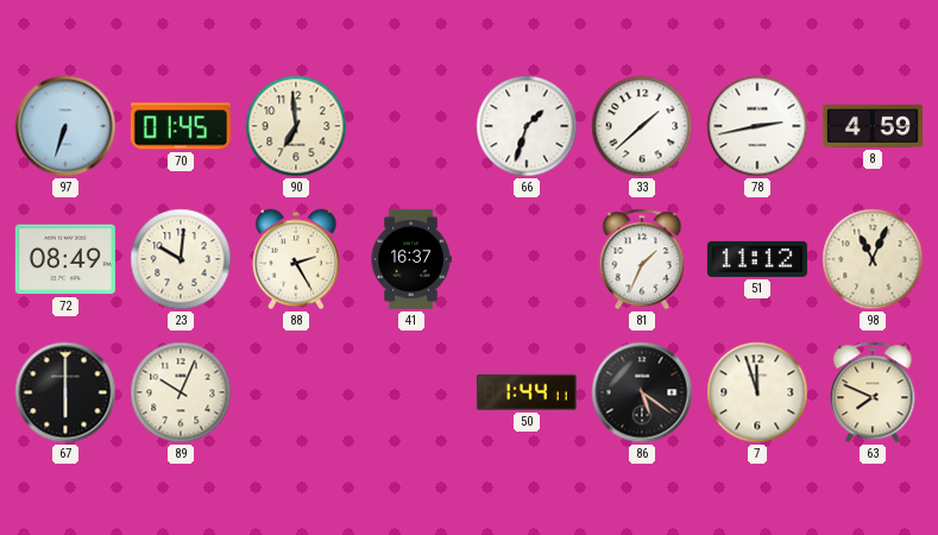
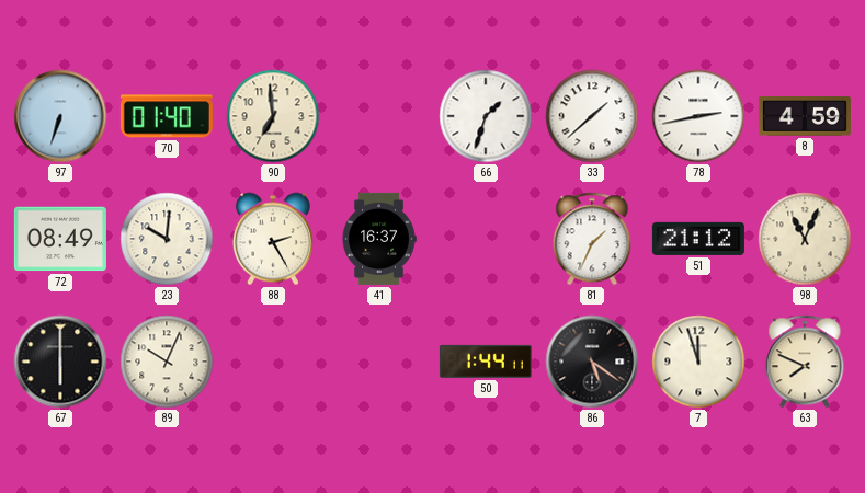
70: 01:45 -> 01:40
51: 11:12 -> 21:12
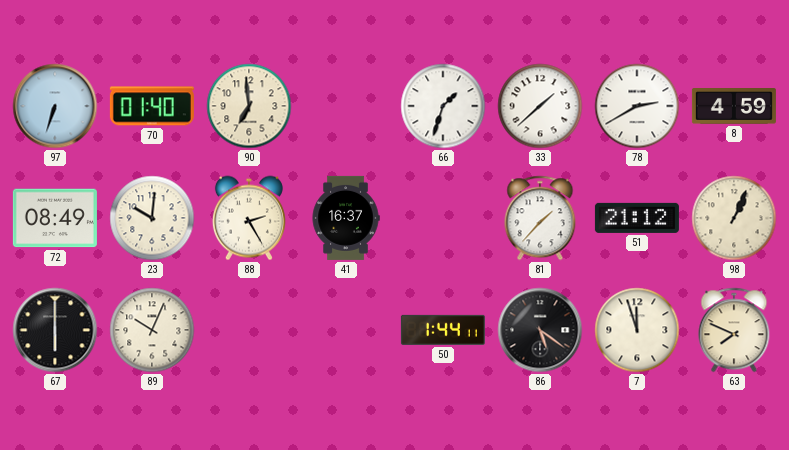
78: 2:43 -> 2:40
81: 1:34 -> 1:37
98: 11:04 -> 1:04
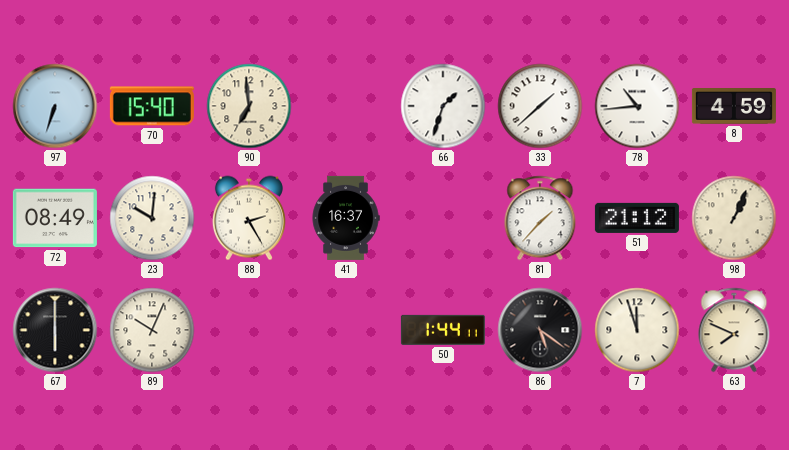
70: 01:40 -> 15:40
78: 2:40 -> 10:44
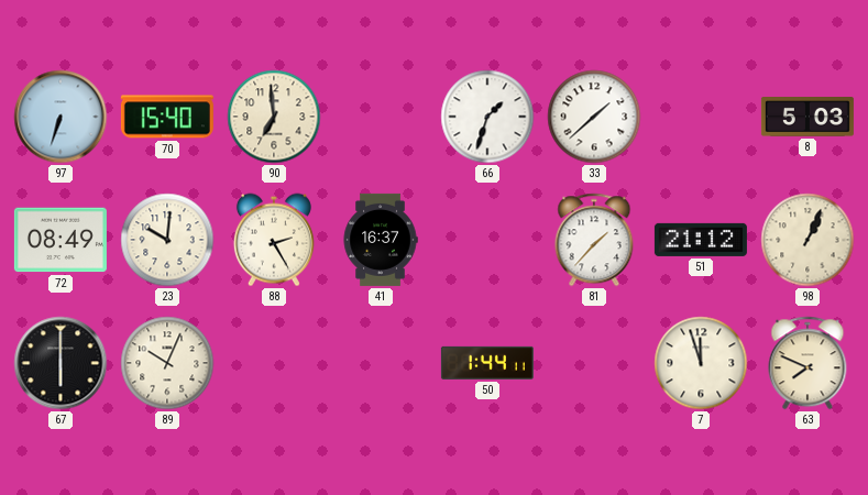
78: 10:44 -> none
8: 4:59 -> 5:03
86: 5:21 -> none
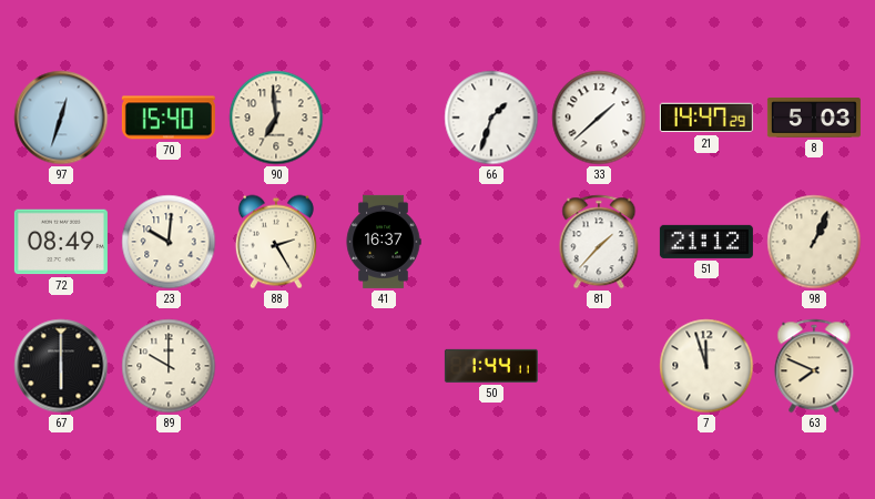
97: 6:33 -> 12:33
21: none -> 14:47
89: 10:04 -> 10:00
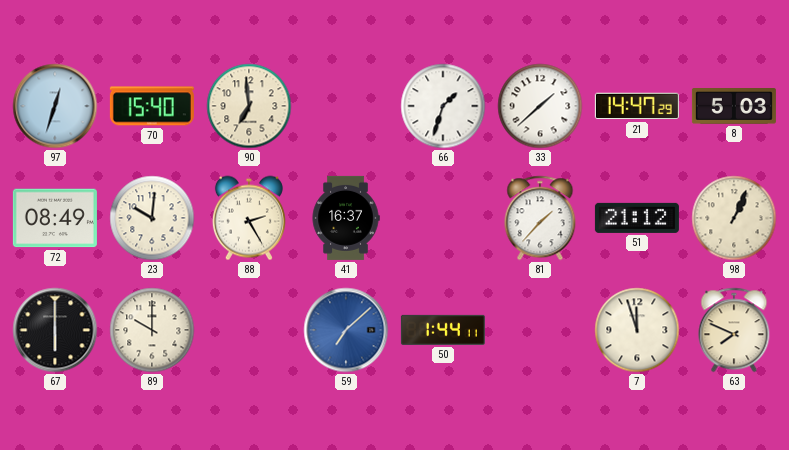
59: none -> 7:08
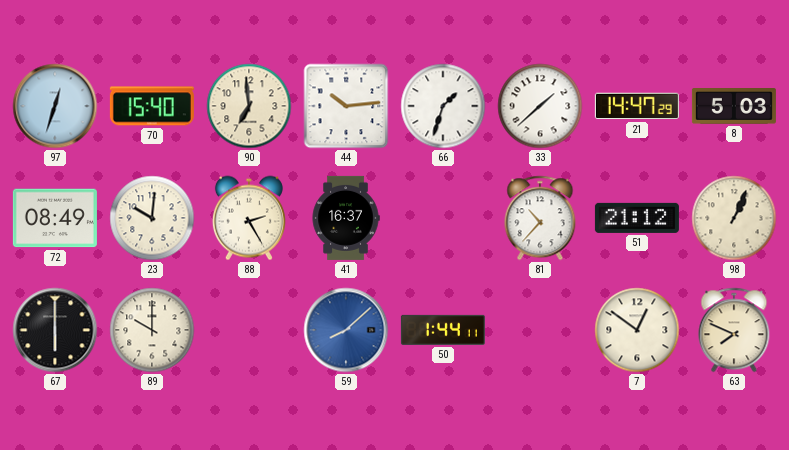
44: none -> 10:14
81: 1:37 -> 10:37
59: 7:08 -> 8:08
7: 11:57 -> 12:51
